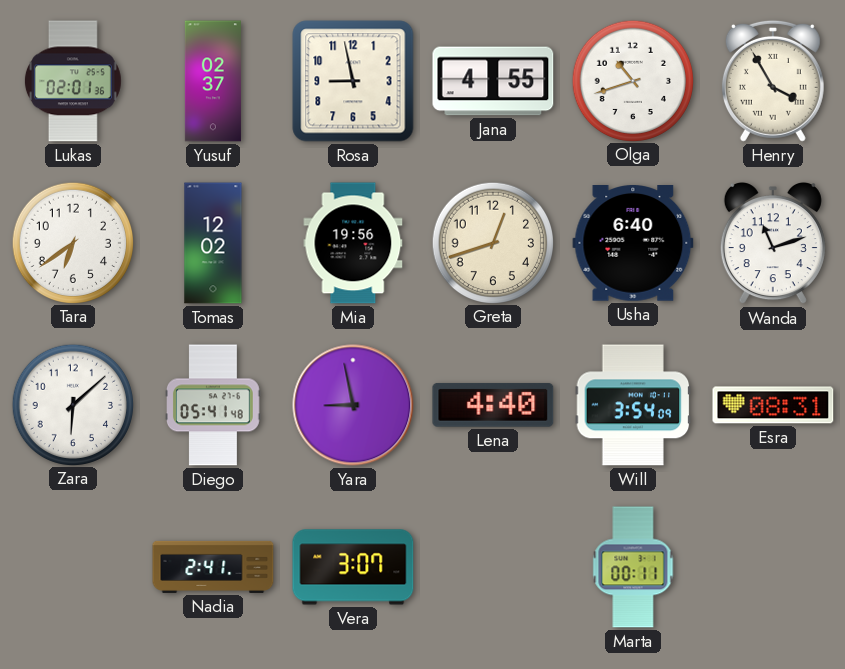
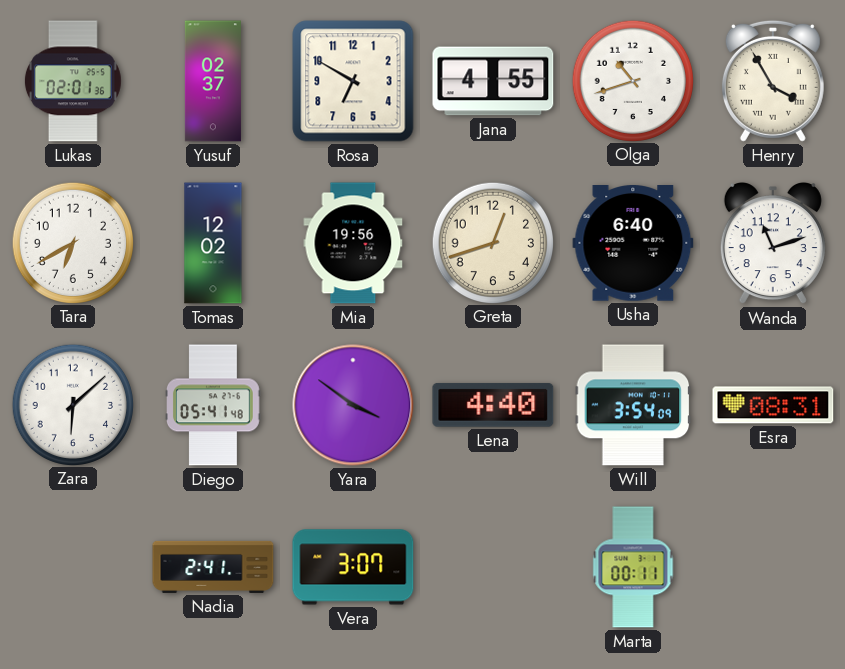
Rosa: 8:58 -> 6:50
Tara: 6:39 -> 6:40
Yara: 8:58 -> 3:51
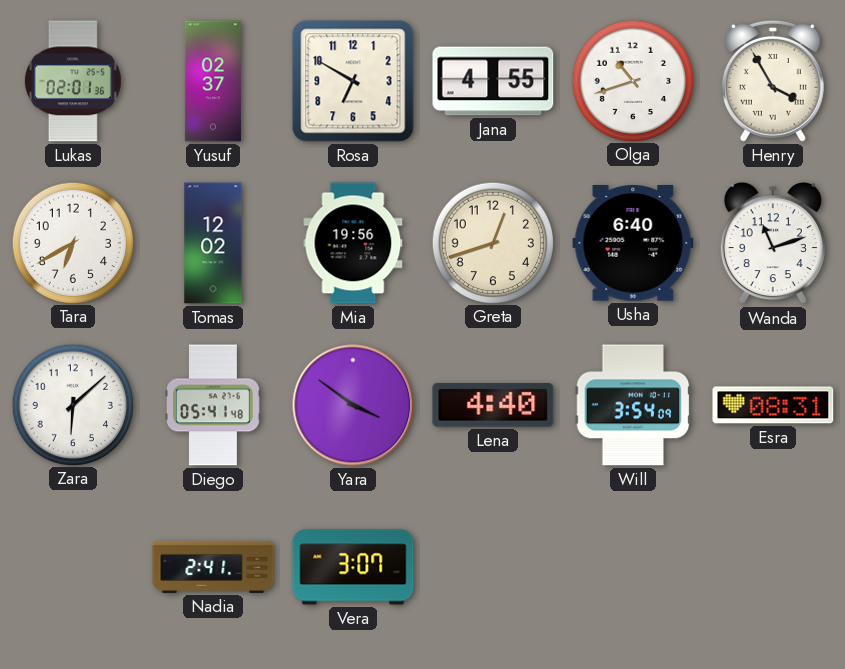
Marta: 00:11 -> none
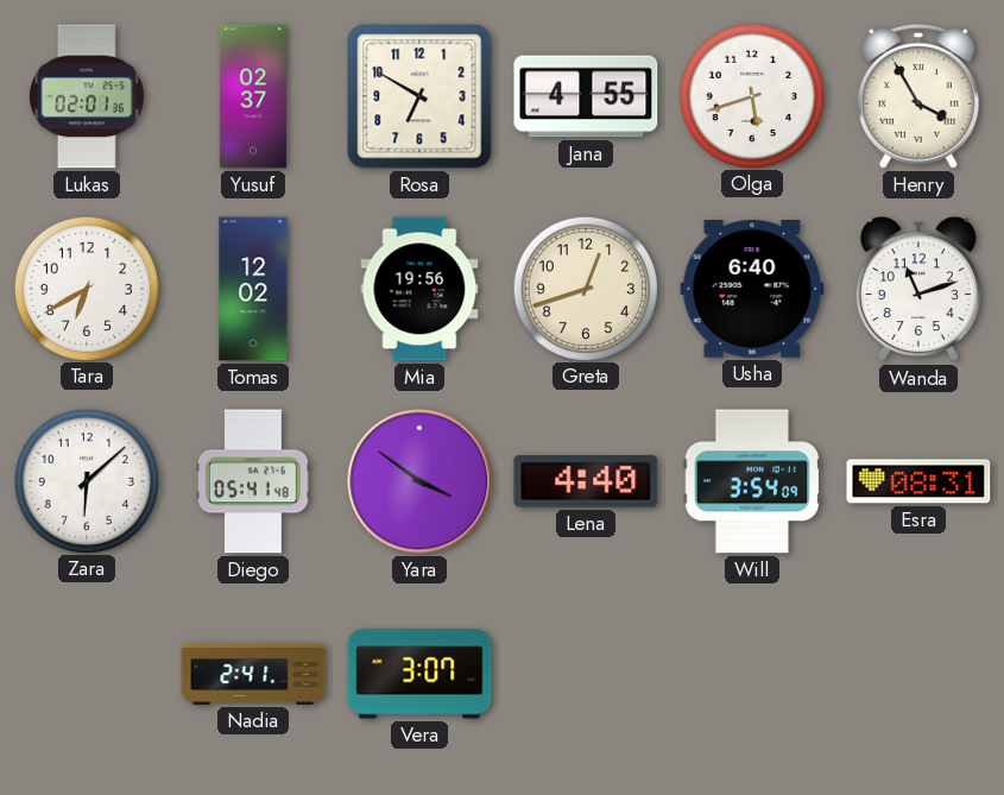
Olga: 10:42 -> 5:42
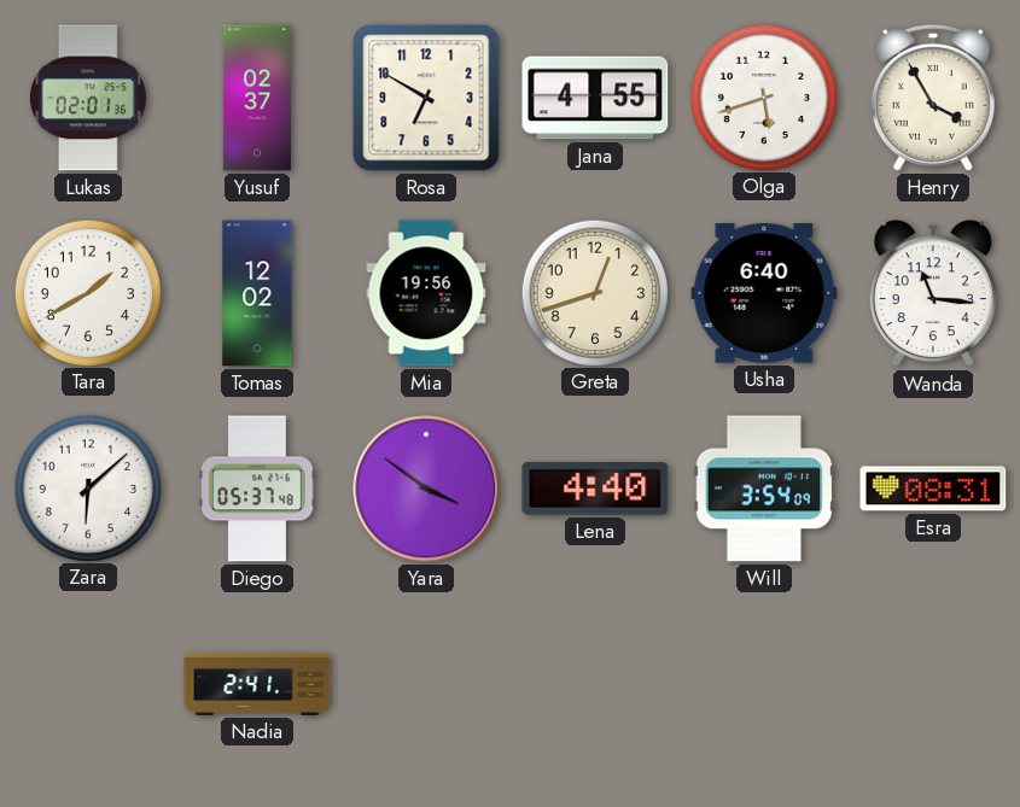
Tara: 6:40 -> 1:40
Wanda: 11:12 -> 11:16
Diego: 05:41 -> 05:37
Vera: 3:07 -> none
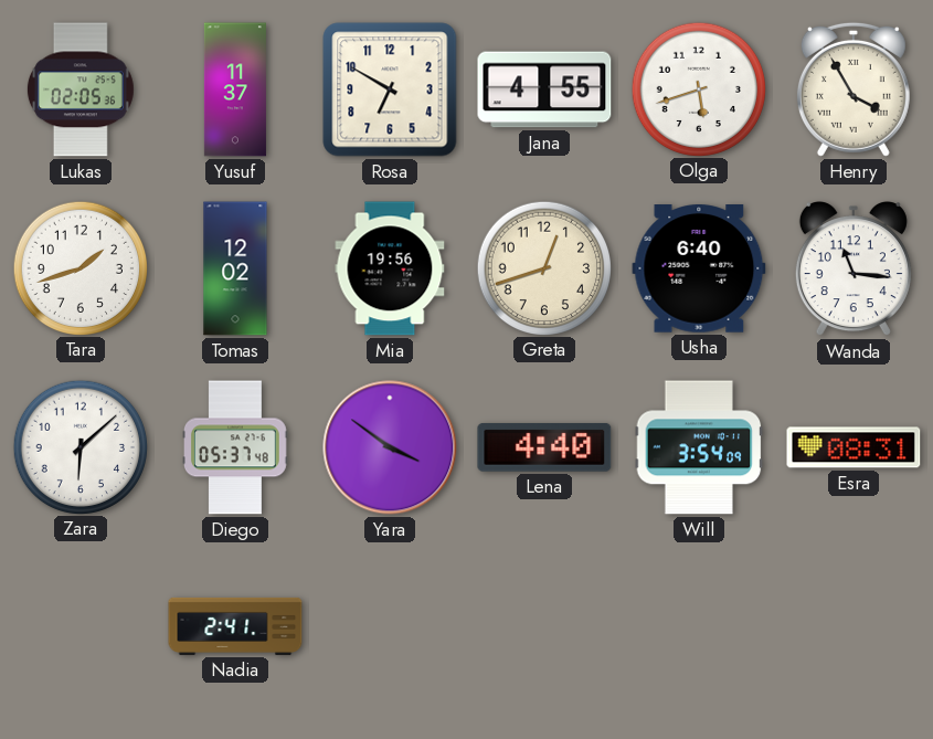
Lukas: 02:01 -> 02:05
Yusuf: 02:37 -> 11:37
Tara: 1:40 -> 1:42
